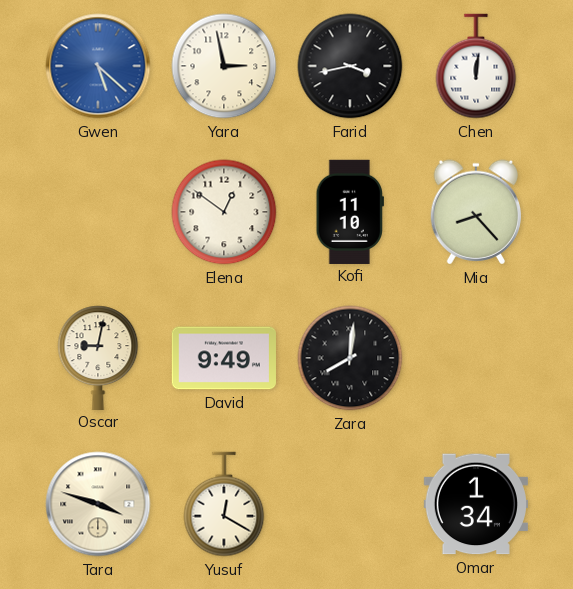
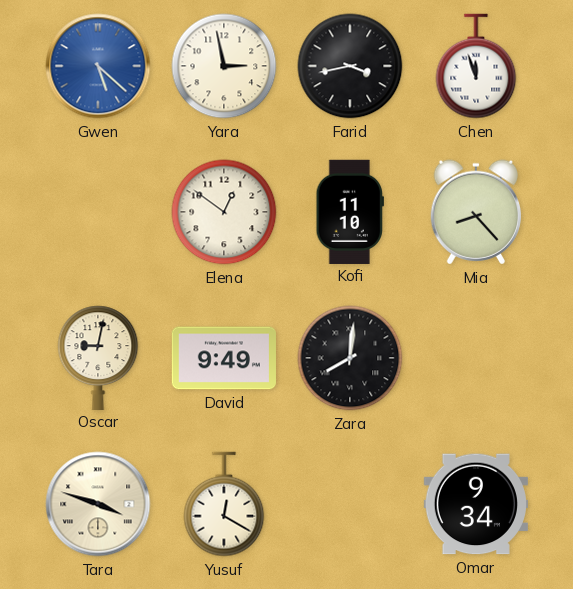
Chen: 12:01 -> 11:57
Omar: 1:34 -> 9:34
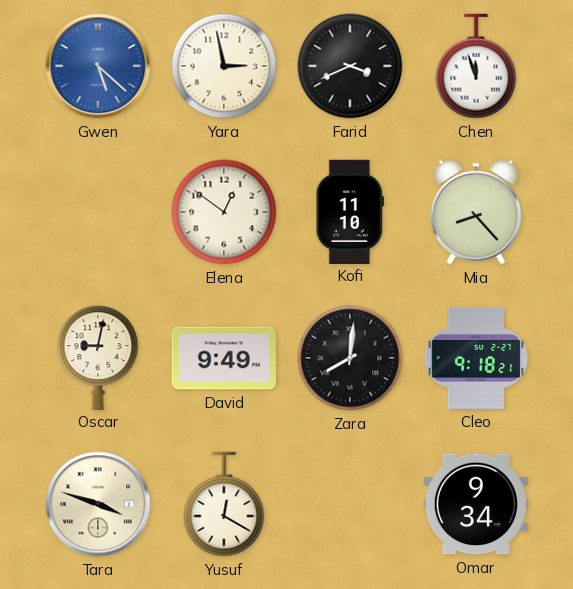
Farid: 3:43 -> 3:41
Cleo: none -> 9:18
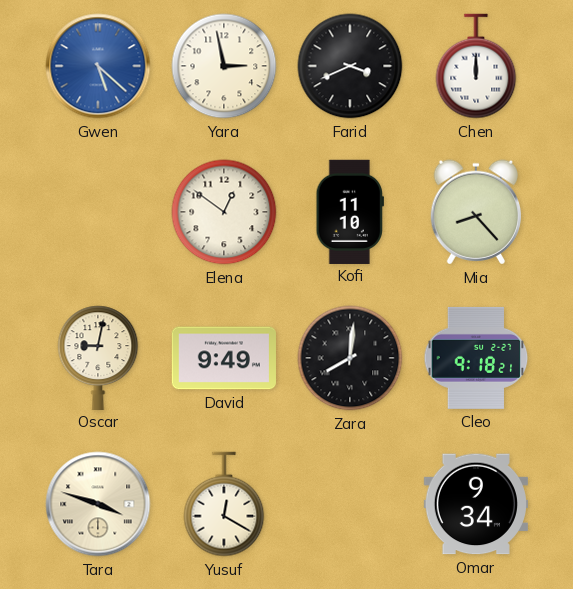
Chen: 11:57 -> 12:00
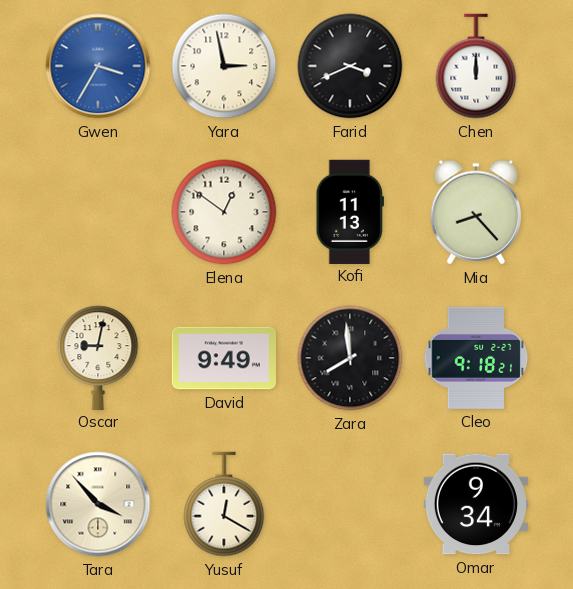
Gwen: 5:22 -> 3:35
Kofi: 11:10 -> 11:13
Zara: 8:01 -> 7:59
Tara: 3:48 -> 3:53
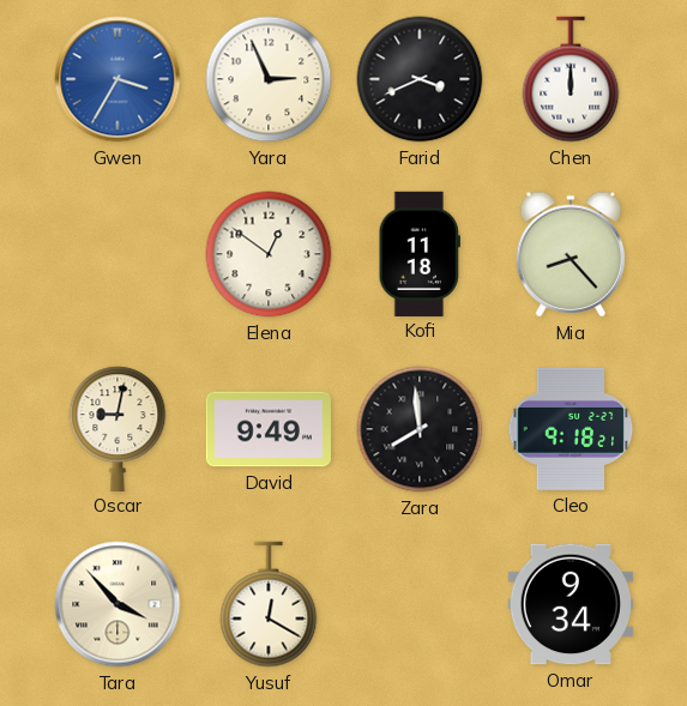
Yara: 2:58 -> 2:56
Kofi: 11:13 -> 11:18
